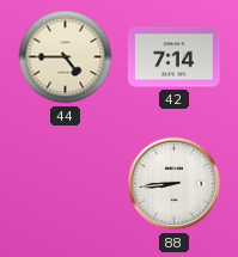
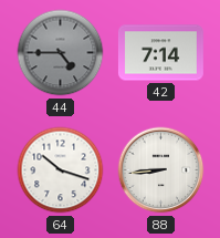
44 dial: cream -> grey
64: none -> 10:18
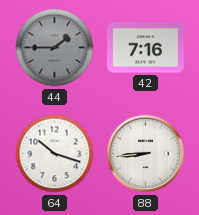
44: 4:45 -> 1:45
42: 7:14 -> 7:16
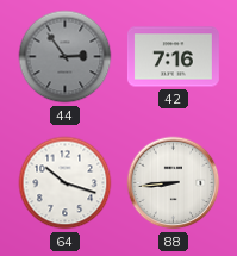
44: 1:45 -> 2:54
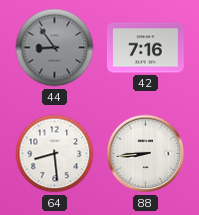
44: 2:54 -> 8:54
64: 10:18 -> 8:29
